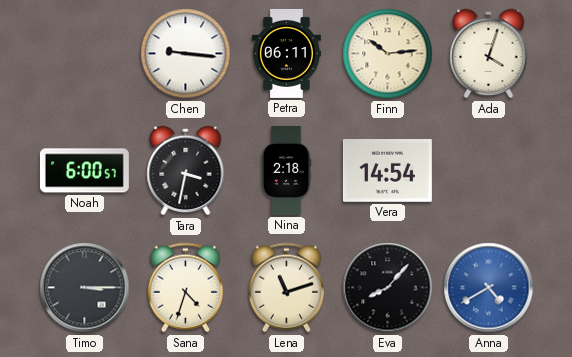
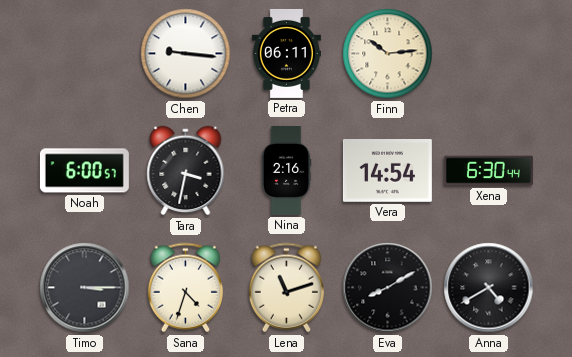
Ada: 4:03 -> none
Nina: 2:18 -> 2:16
Xena: none -> 6:30
Eva: 8:07 -> 8:10
Anna dial: blue -> black
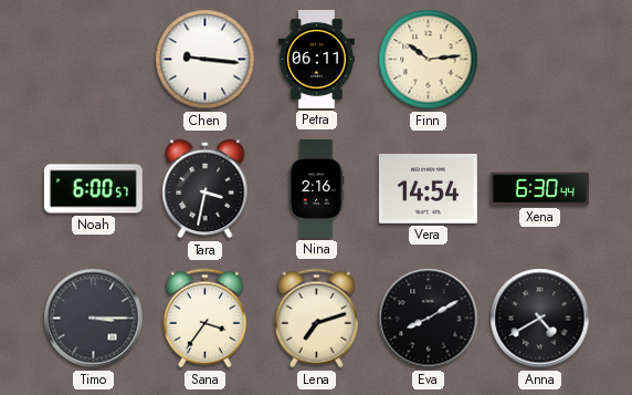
Sana: 4:33 -> 3:36
Lena: 11:12 -> 7:12
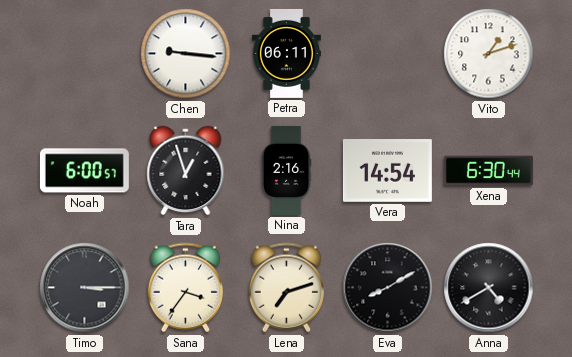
Finn: 10:14 -> none
Vito: none -> 1:12
Tara: 3:32 -> 12:57
